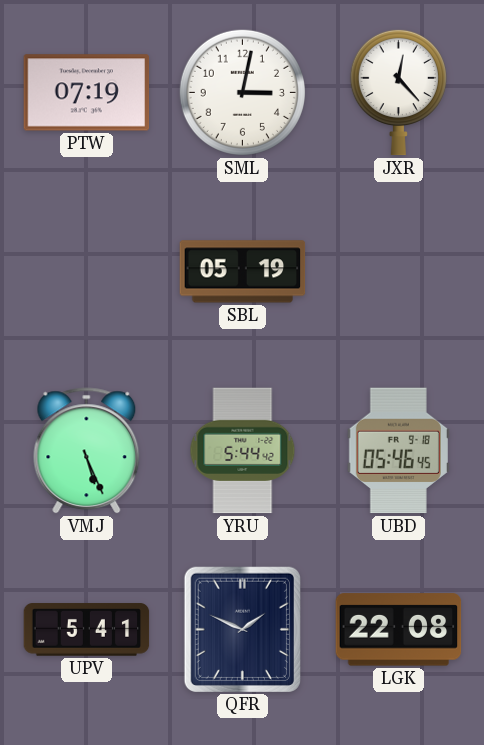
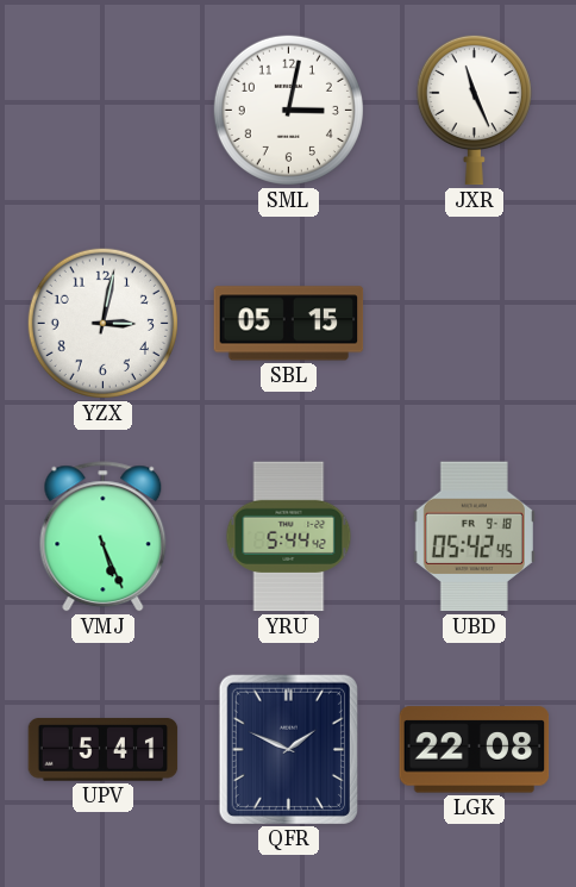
PTW: 07:19 -> none
JXR: 12:23 -> 11:26
YZX: none -> 3:02
SBL: 05:19 -> 05:15
UBD: 05:46 -> 05:42
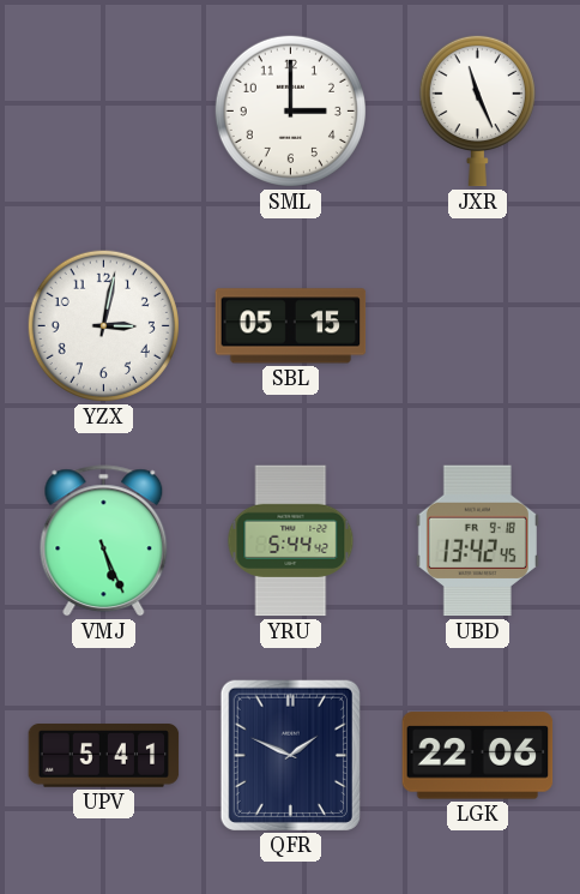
SML: 3:02 -> 3:00
UBD: 05:42 -> 13:42
LGK: 22:08 -> 22:06
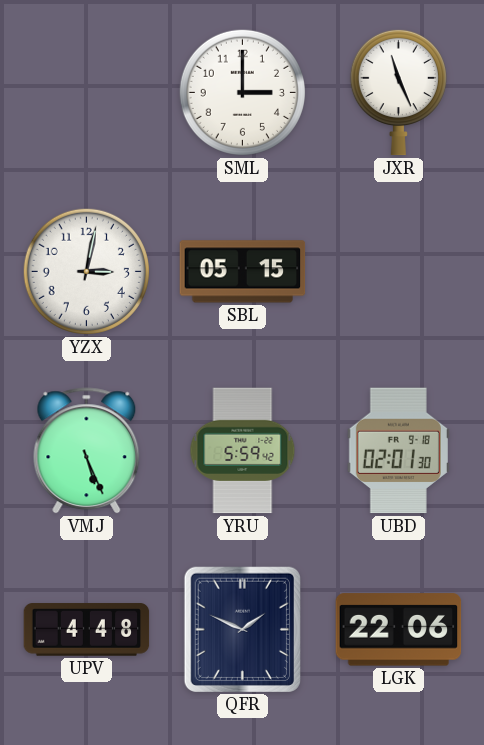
YRU: 5:44 -> 5:59
UBD: 13:42 -> 02:01
UPV: 5:41 -> 4:48
